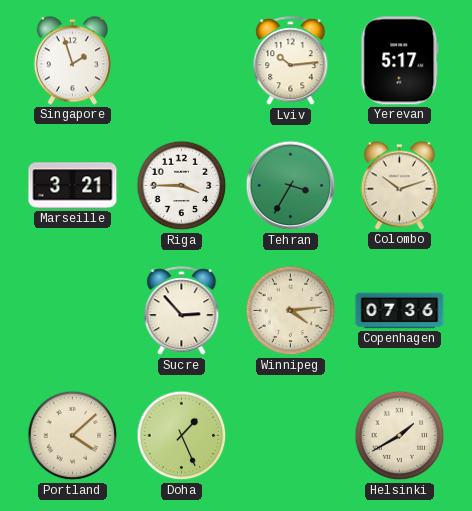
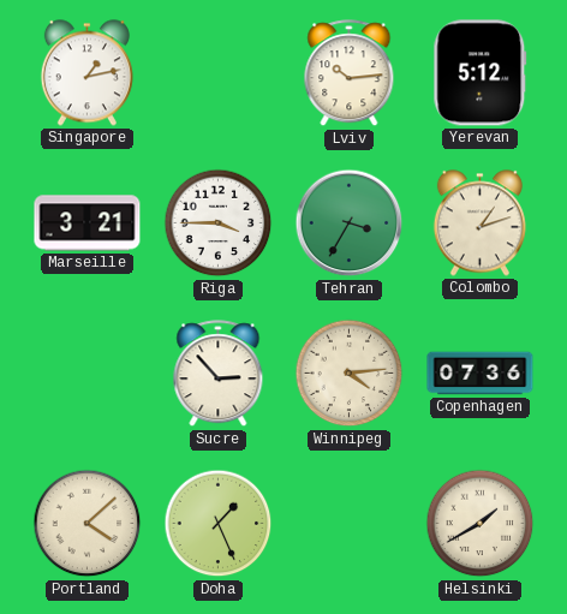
Singapore: 1:57 -> 1:13
Yerevan: 5:17 -> 5:12
Colombo: 10:12 -> 1:12
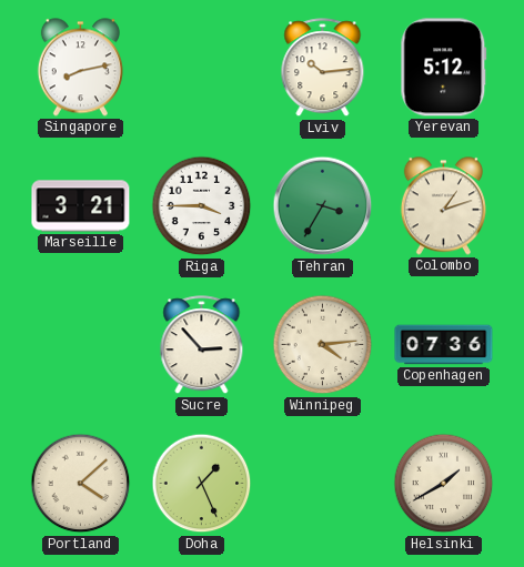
Singapore: 1:13 -> 8:13
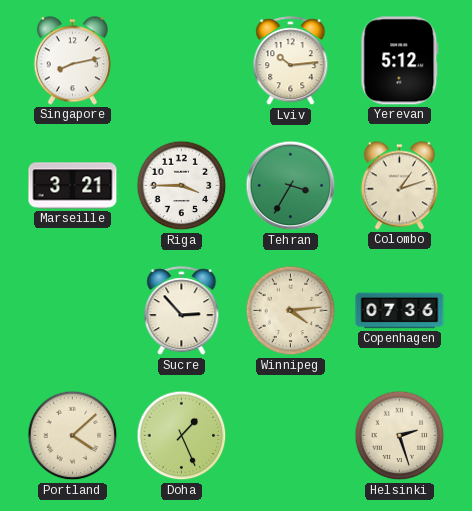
Helsinki: 1:40 -> 2:27
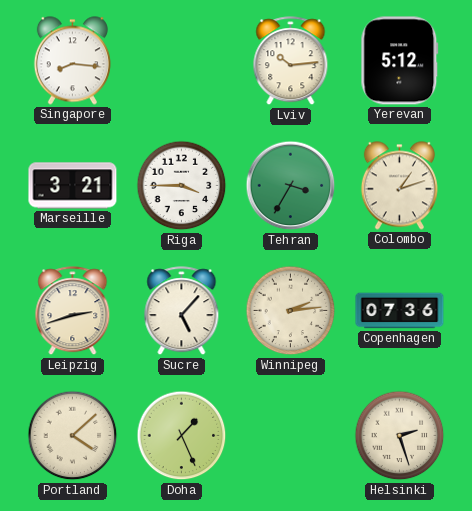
Singapore: 8:13 -> 8:16
Leipzig: none -> 2:42
Sucre: 2:53 -> 5:07
Winnipeg: 4:14 -> 2:14
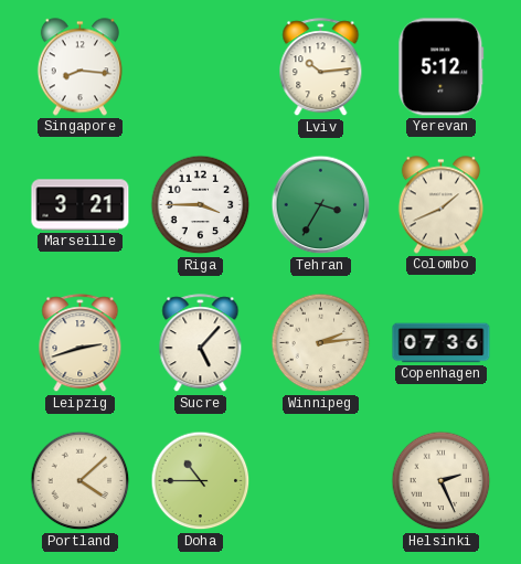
Colombo: 1:12 -> 1:41
Doha: 1:26 -> 10:45
Helsinki: 2:27 -> 2:26
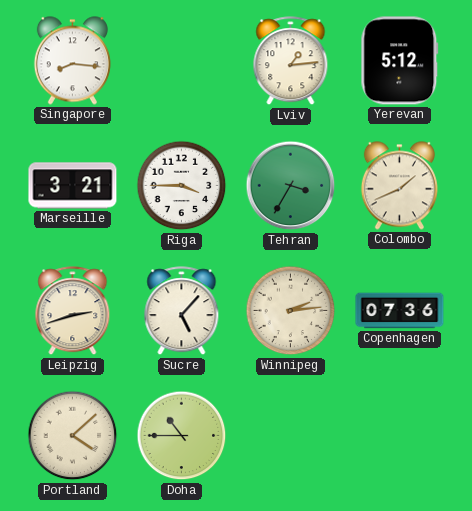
Lviv: 10:14 -> 1:14
Helsinki: 2:26 -> none
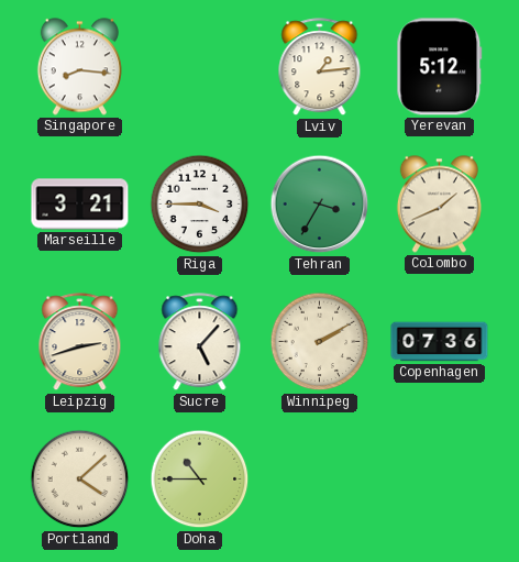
Winnipeg: 2:14 -> 2:10
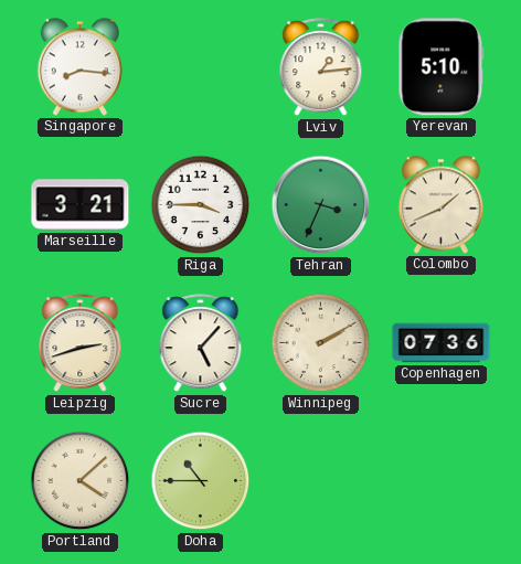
Yerevan: 5:12 -> 5:10
Tehran: 3:35 -> 3:34
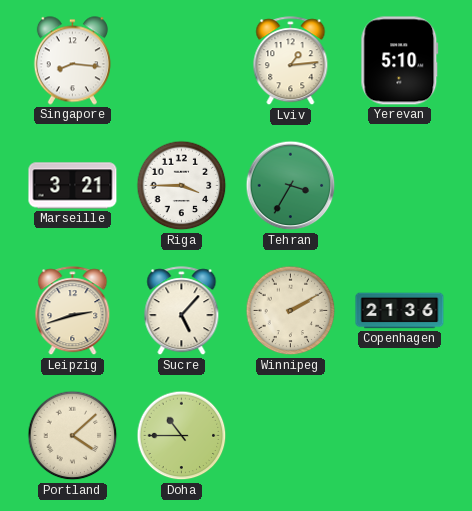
Tehran: 3:34 -> 3:35
Colombo: 1:41 -> none
Copenhagen: 07:36 -> 21:36
